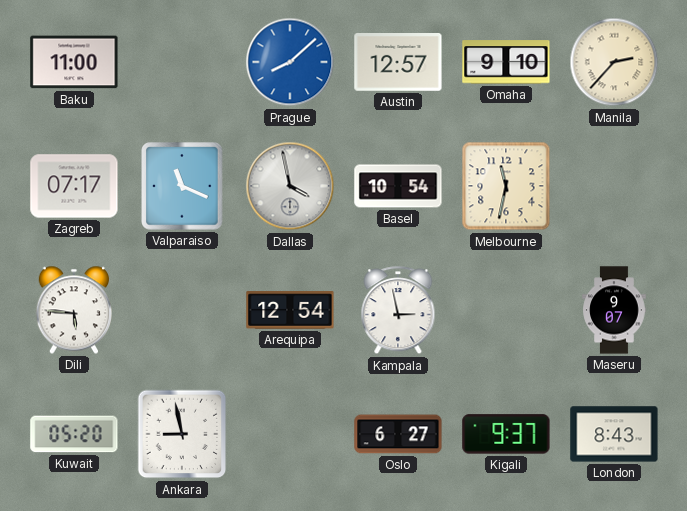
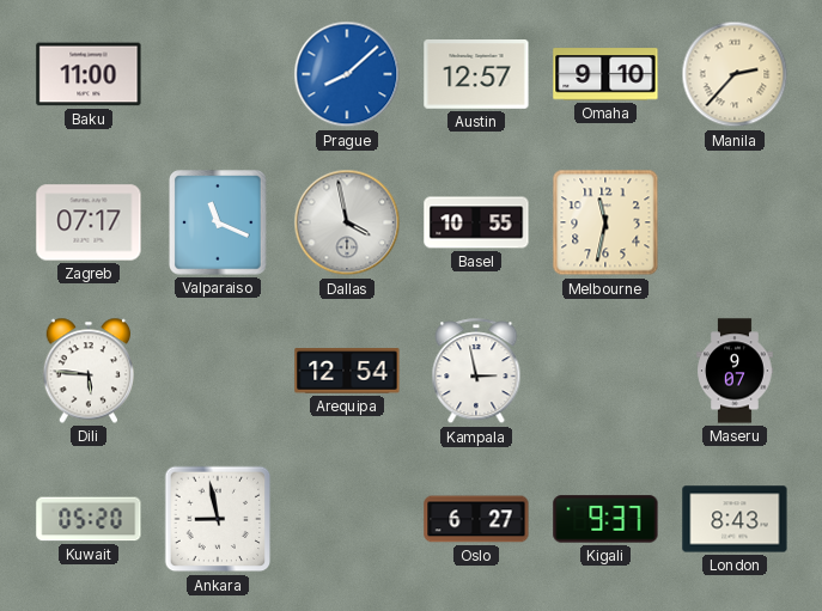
Basel: 10:54 -> 10:55
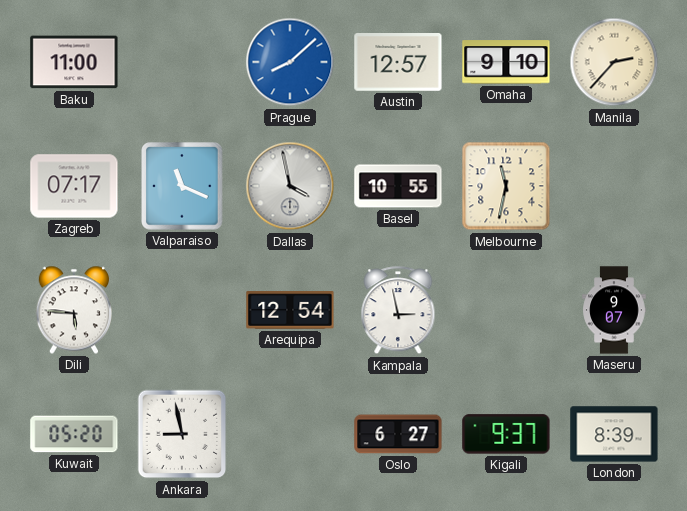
London: 8:43 -> 8:39
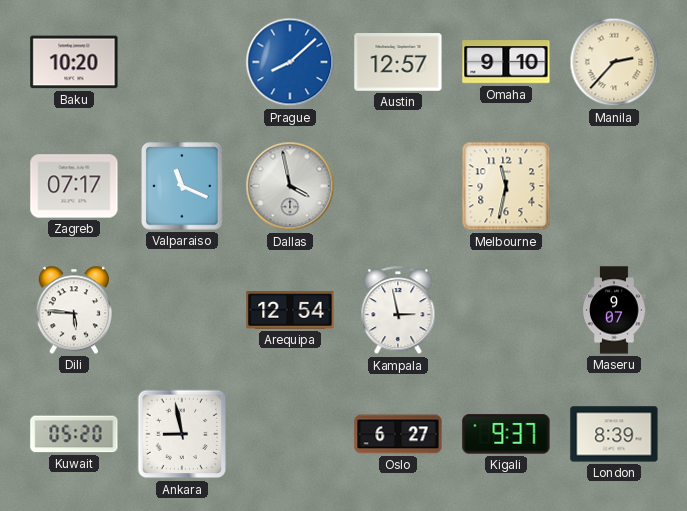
Baku: 11:00 -> 10:20
Basel: 10:55 -> none
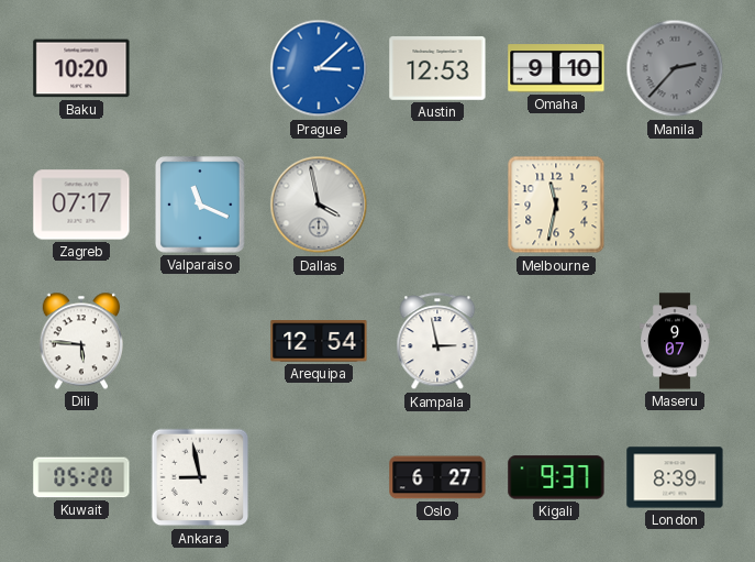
Prague: 8:08 -> 3:08
Austin: 12:57 -> 12:53
Manila dial: cream -> grey
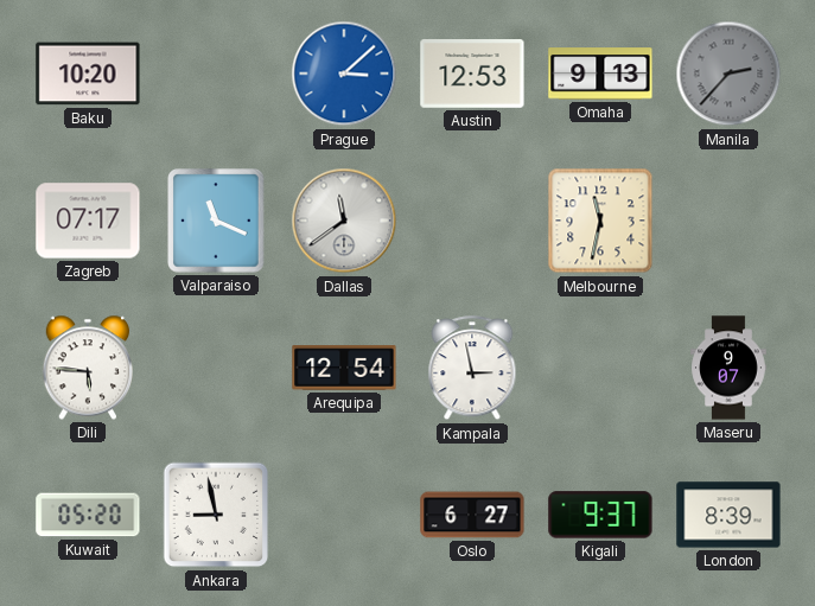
Omaha: 9:10 -> 9:13
Dallas: 3:58 -> 11:39
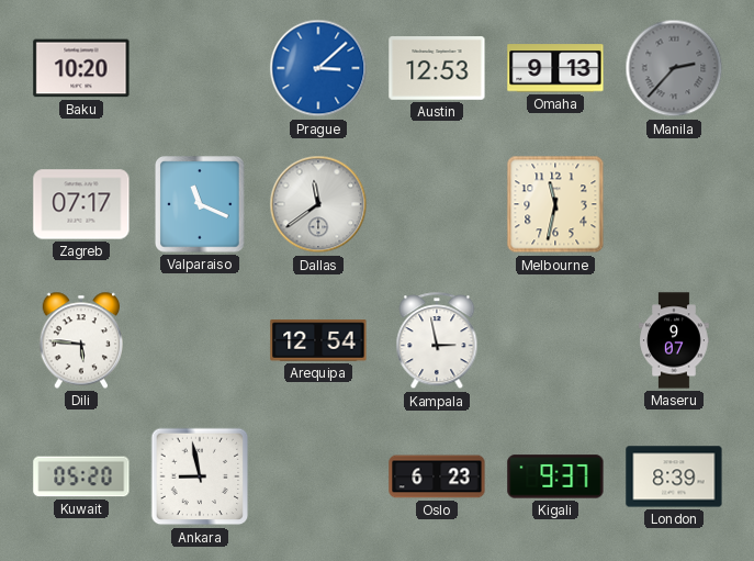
Oslo: 6:27 -> 6:23
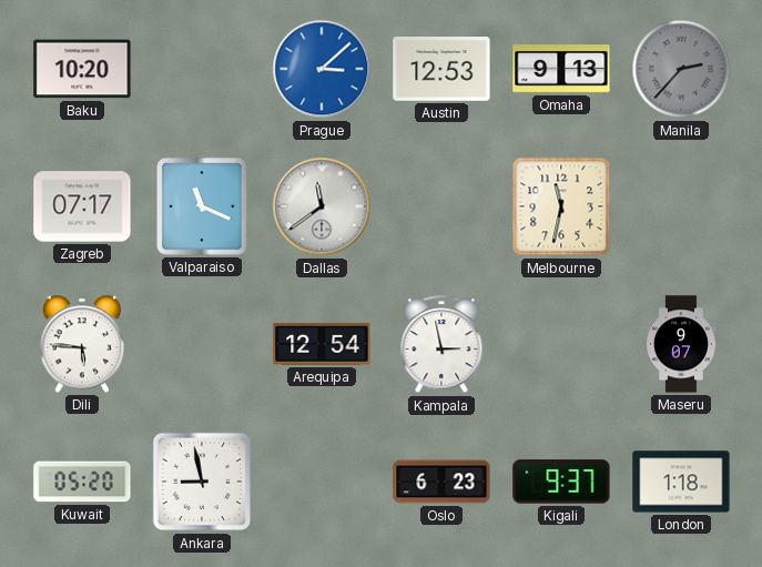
London: 8:39 -> 1:18
